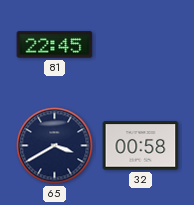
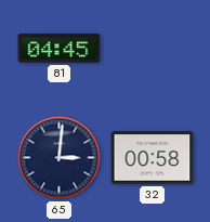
81: 22:45 -> 04:45
65: 3:40 -> 3:01
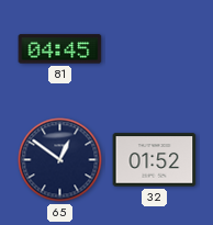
65: 3:01 -> 12:51
32: 00:58 -> 01:52
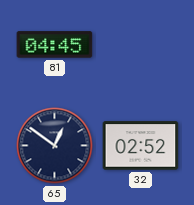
32: 01:52 -> 02:52
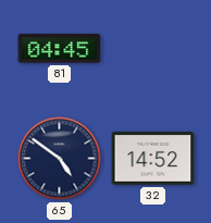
65: 12:51 -> 4:51
32: 02:52 -> 14:52
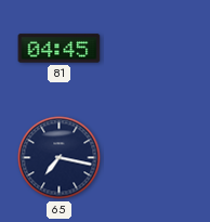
65: 4:51 -> 7:17
32: 14:52 -> none
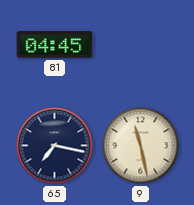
9: none -> 11:28
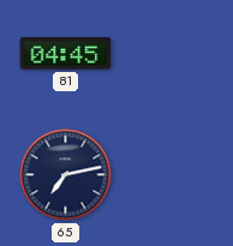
65: 7:17 -> 7:13
9: 11:28 -> none
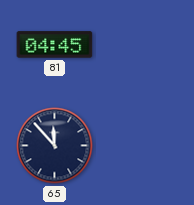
65: 7:13 -> 11:53
